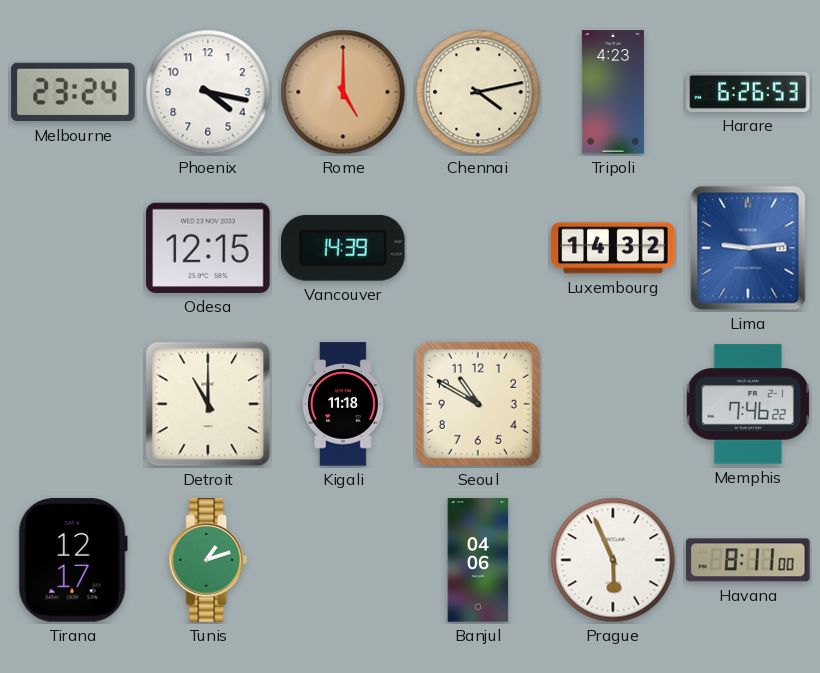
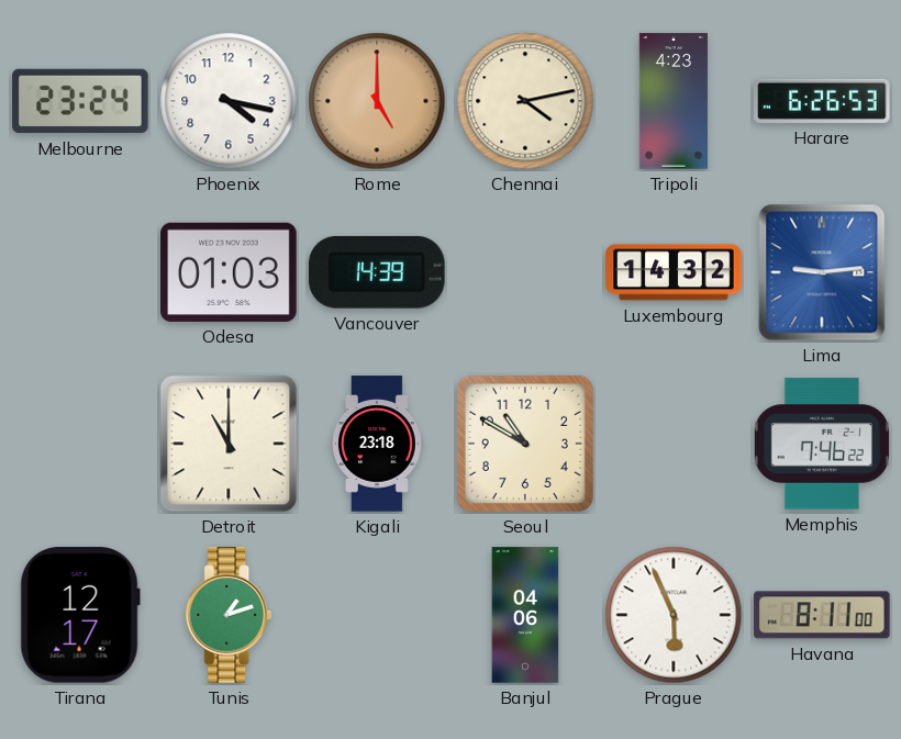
Odesa: 12:15 -> 01:03
Kigali: 11:18 -> 23:18
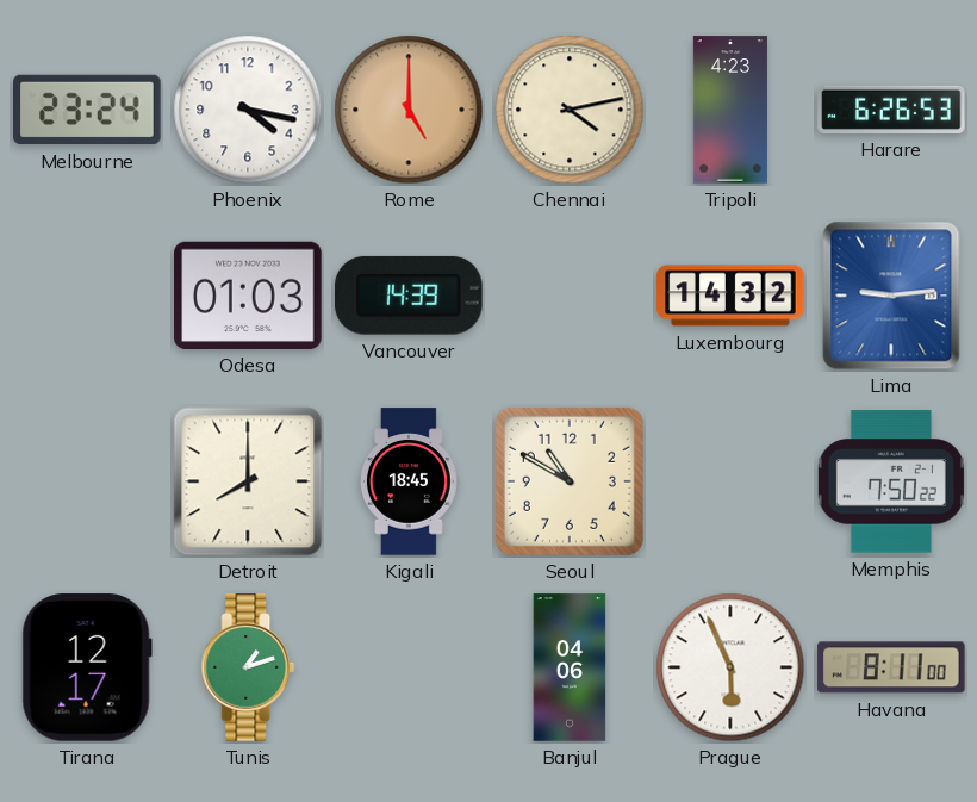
Detroit: 11:00 -> 8:00
Kigali: 23:18 -> 18:45
Memphis: 7:46 -> 7:50
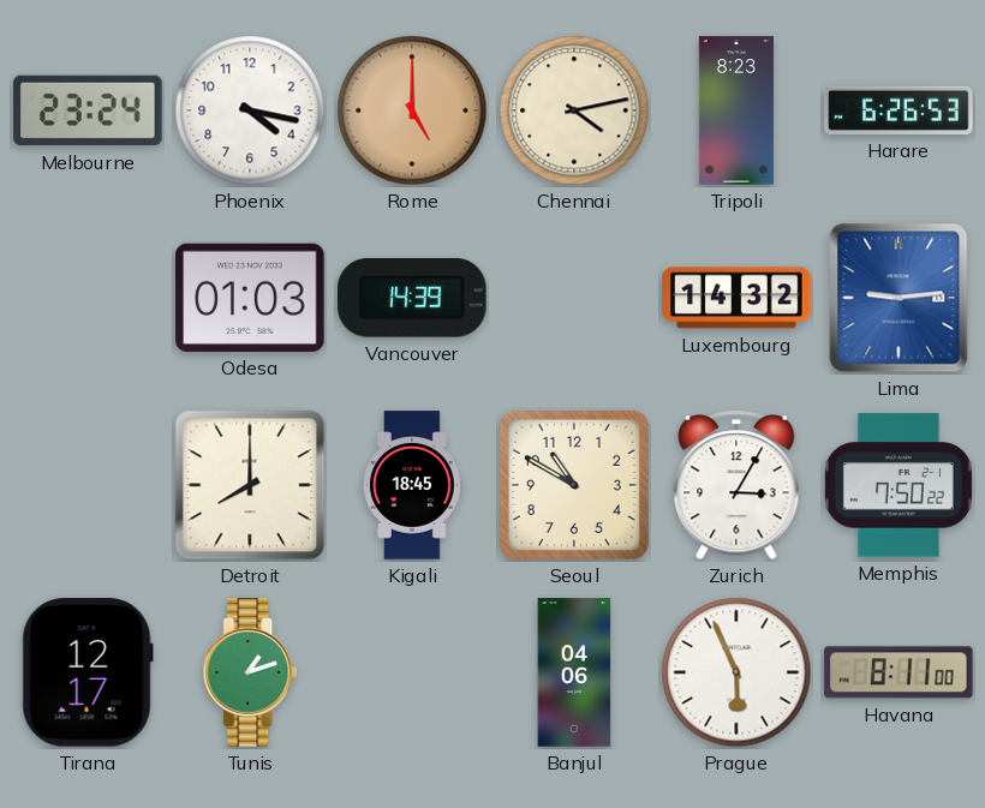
Tripoli: 4:23 -> 8:23
Zurich: none -> 3:05
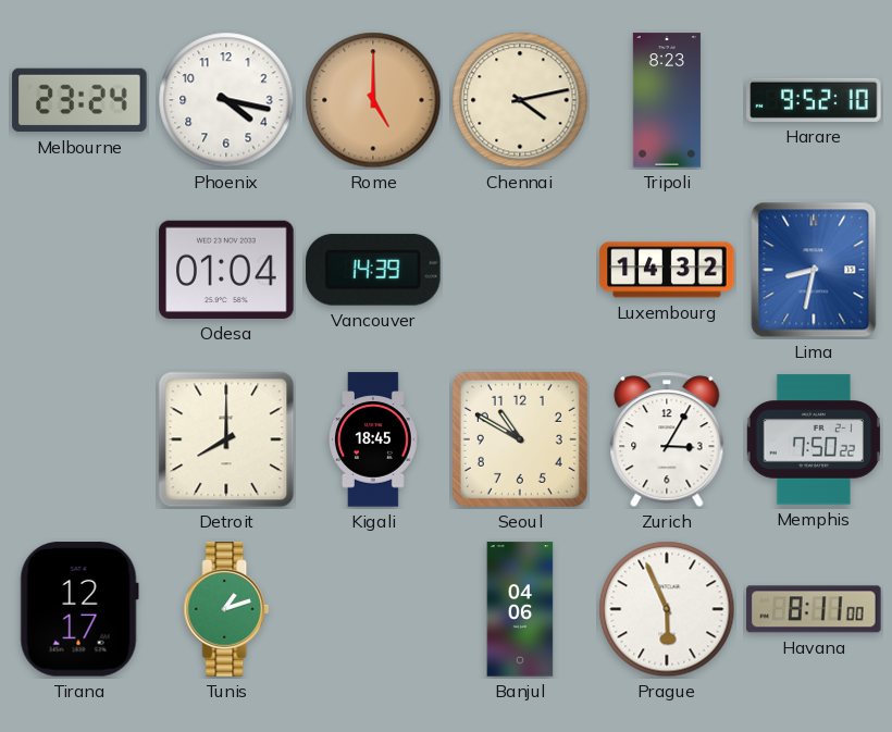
Harare: 6:26 -> 9:52
Odesa: 01:03 -> 01:04
Lima: 9:14 -> 8:32
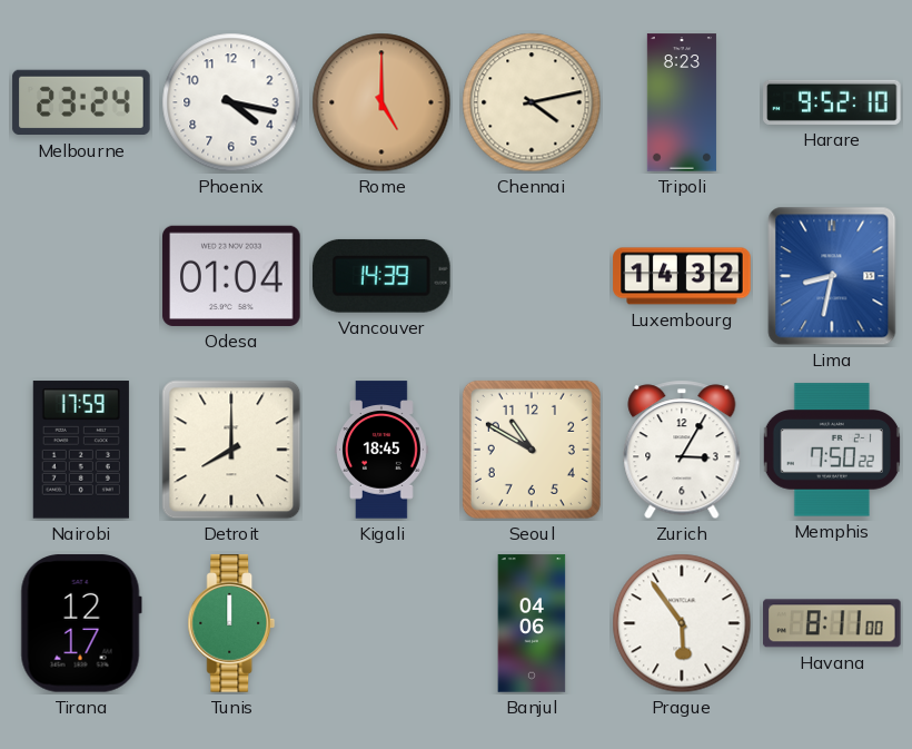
Nairobi: none -> 17:59
Tunis: 1:12 -> 12:00
Prague: 5:56 -> 5:54
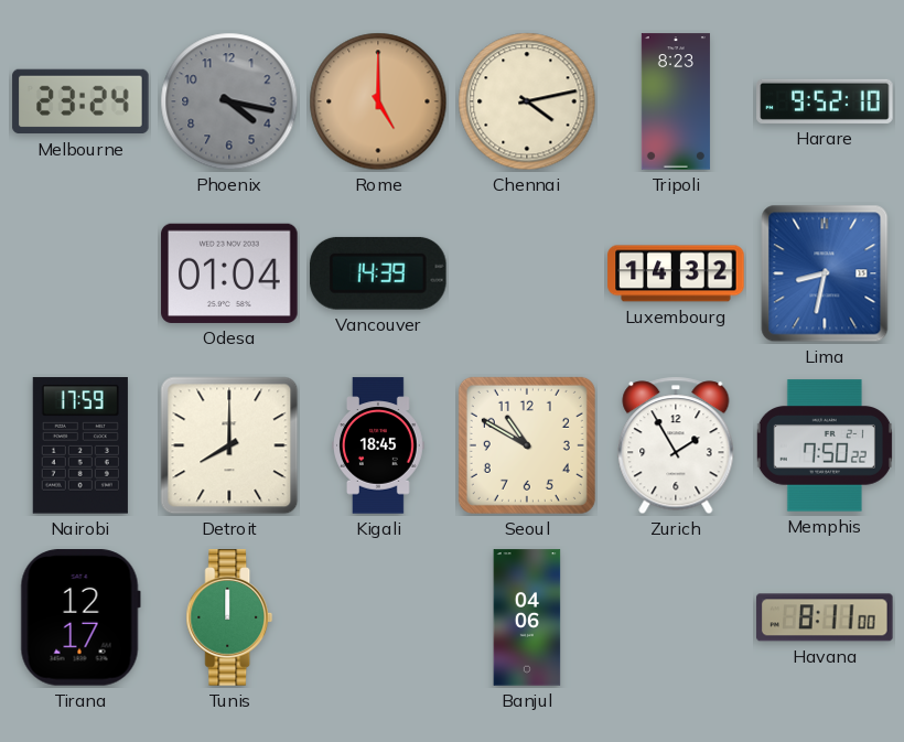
Phoenix dial: white -> grey
Zurich: 3:05 -> 1:55
Prague: 5:54 -> none
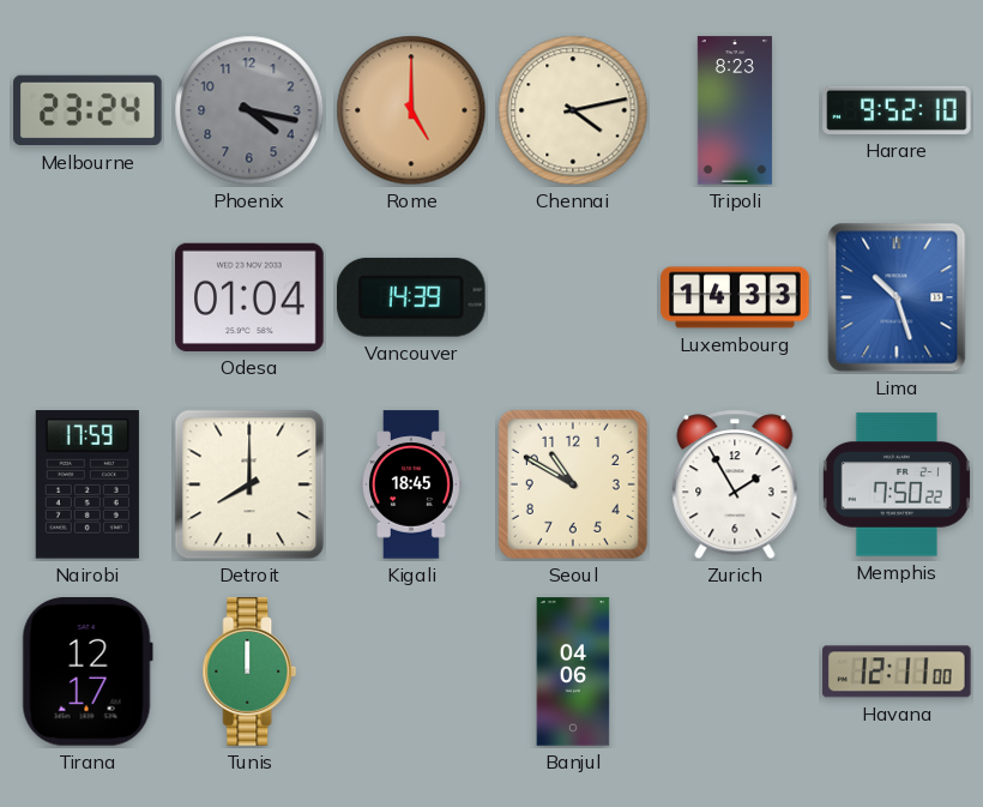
Luxembourg: 14:32 -> 14:33
Lima: 8:32 -> 10:27
Havana: 8:11 -> 12:11
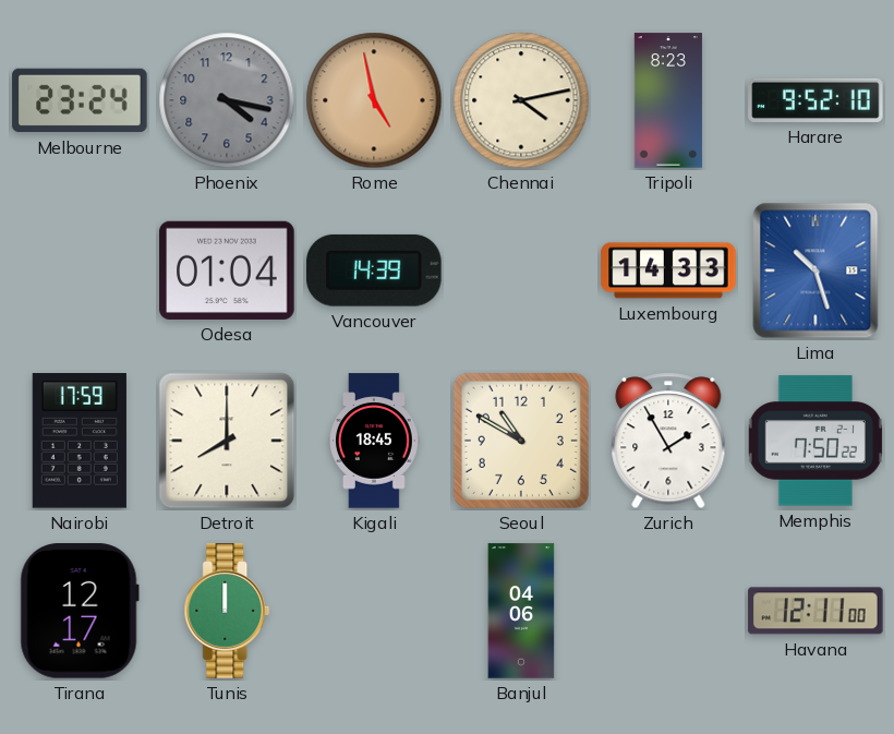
Rome: 5:00 -> 4:58
